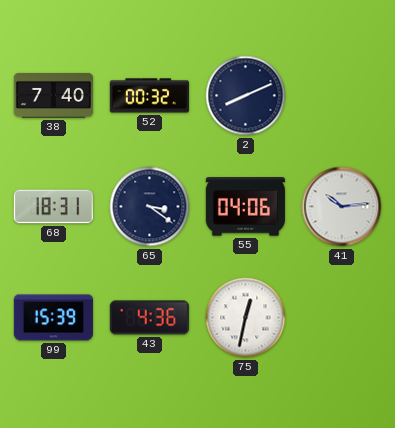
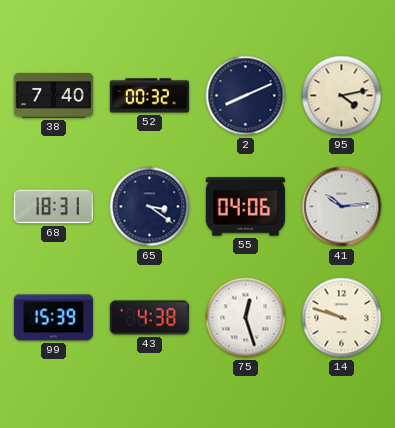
95: none -> 4:13
43: 4:36 -> 4:38
75: 12:32 -> 12:27
14: none -> 9:48
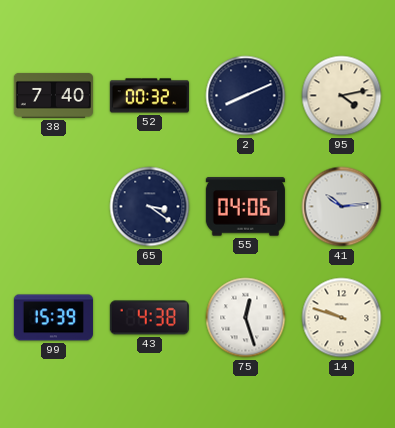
68: 18:31 -> none
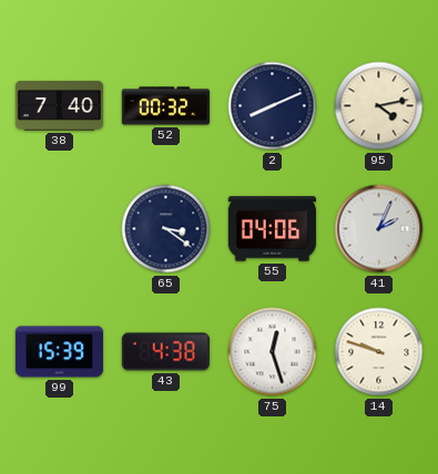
41: 10:14 -> 2:04
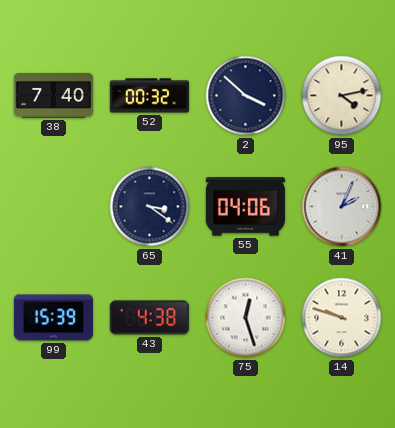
2: 8:11 -> 3:52
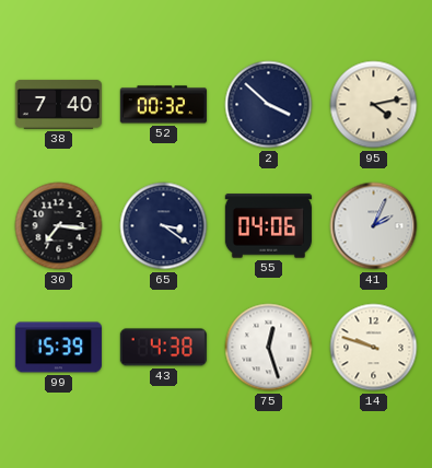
30: none -> 7:16
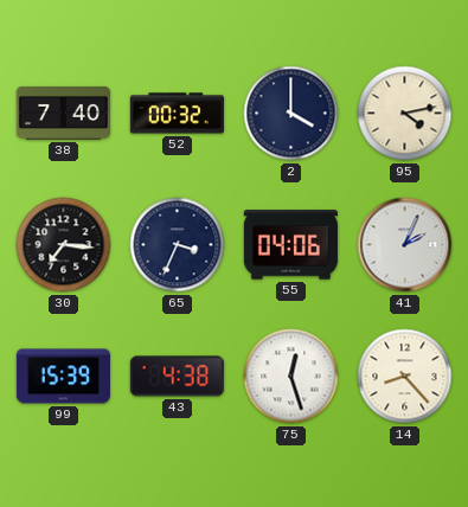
2: 3:52 -> 4:00
65: 3:21 -> 3:34
14: 9:48 -> 8:23
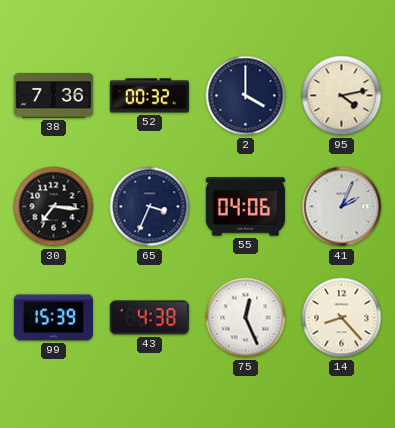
38: 7:40 -> 7:36
75: 12:27 -> 12:26
